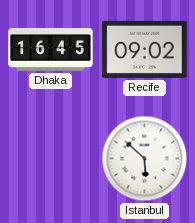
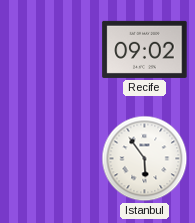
Dhaka: 16:45 -> none
Istanbul: 5:52 -> 5:54
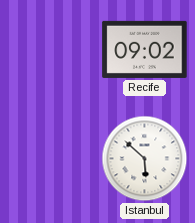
Istanbul: 5:54 -> 5:52
